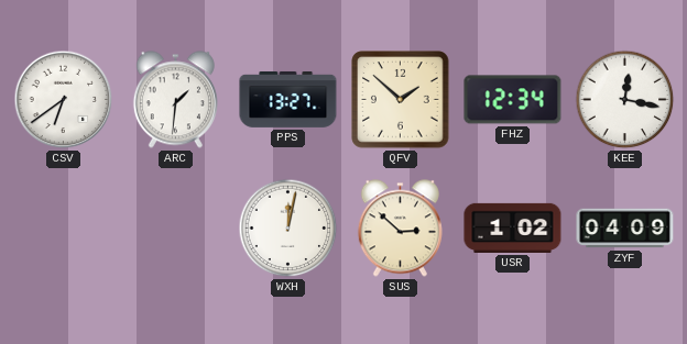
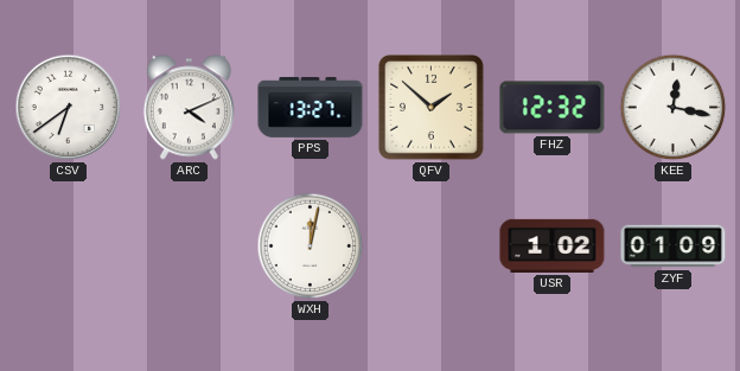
ARC: 1:31 -> 4:11
FHZ: 12:34 -> 12:32
SUS: 2:52 -> none
ZYF: 04:09 -> 01:09
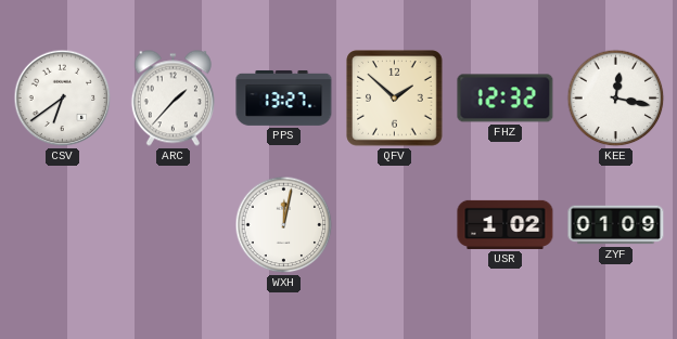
ARC: 4:11 -> 1:37
